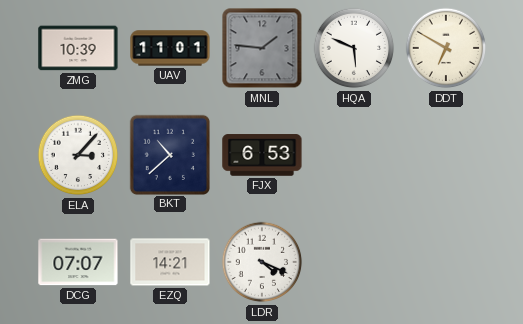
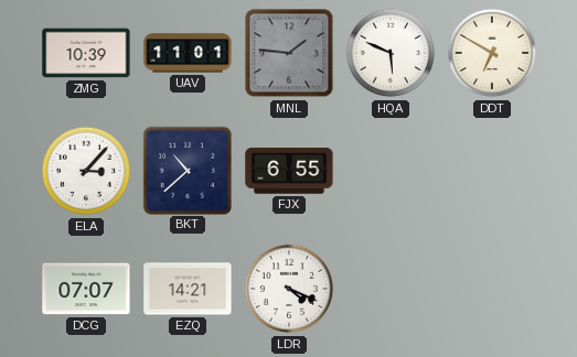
FJX: 6:53 -> 6:55
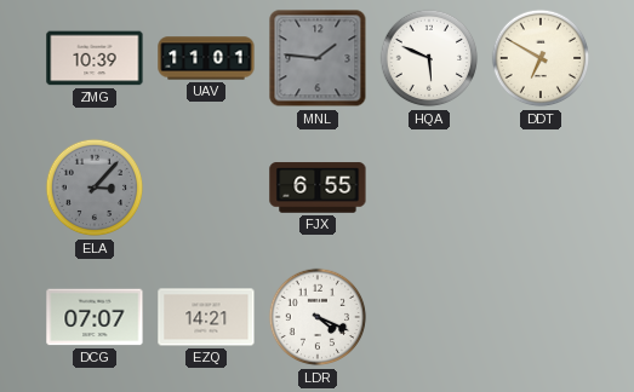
ELA dial: white -> grey
BKT: 10:38 -> none
